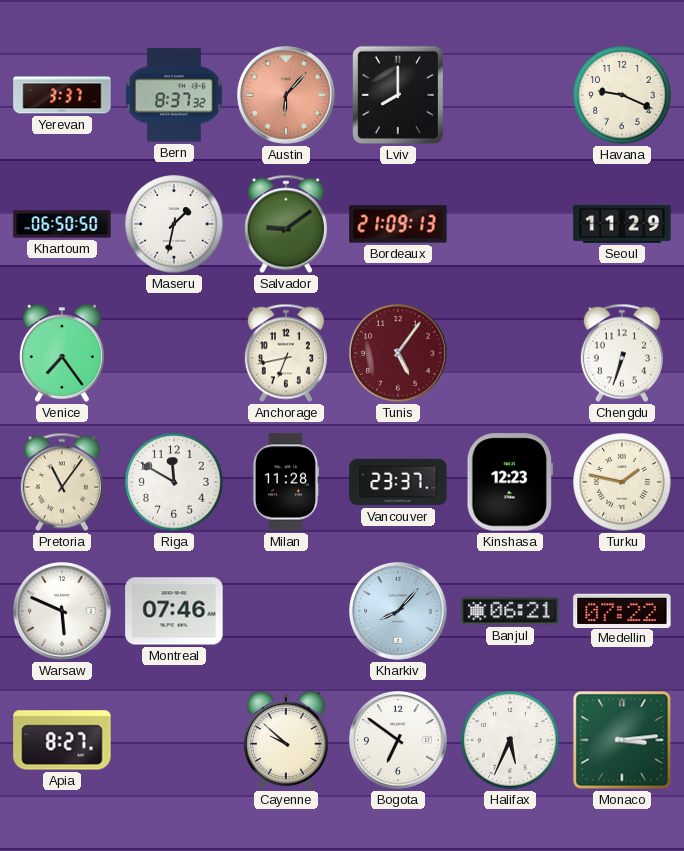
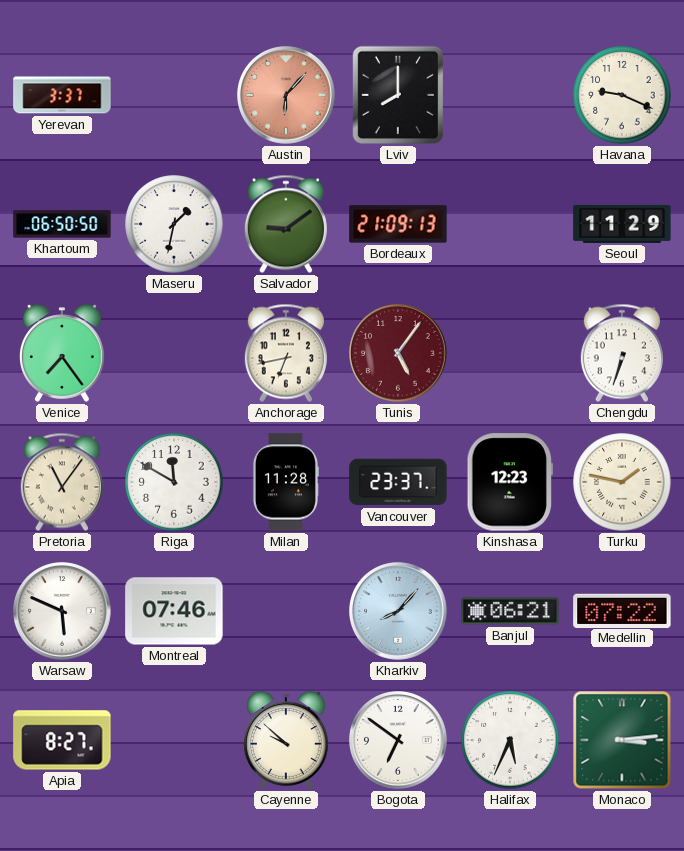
Bern: 8:37 -> none
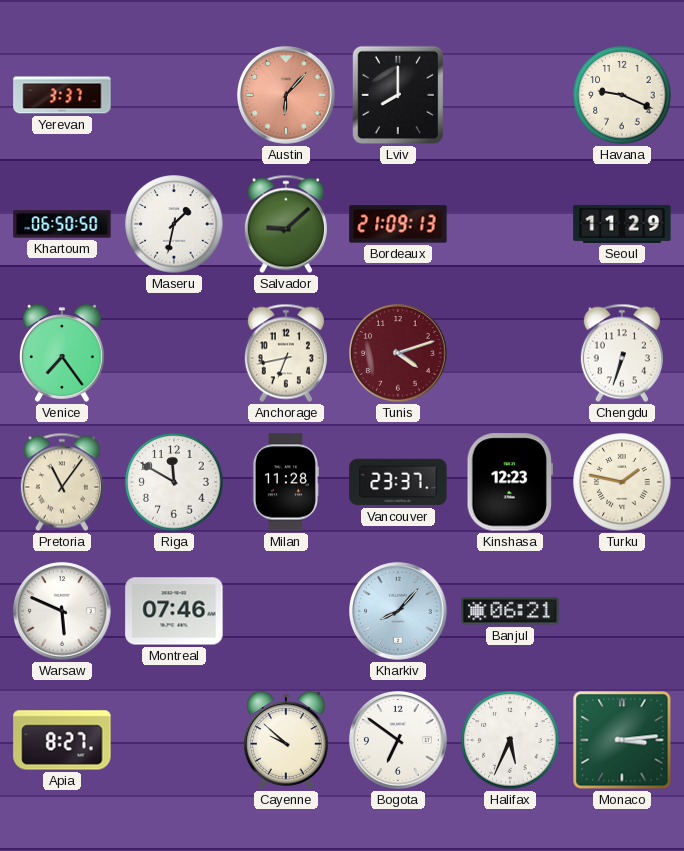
Salvador: 9:09 -> 9:08
Tunis: 5:06 -> 4:12
Medellin: 07:22 -> none
